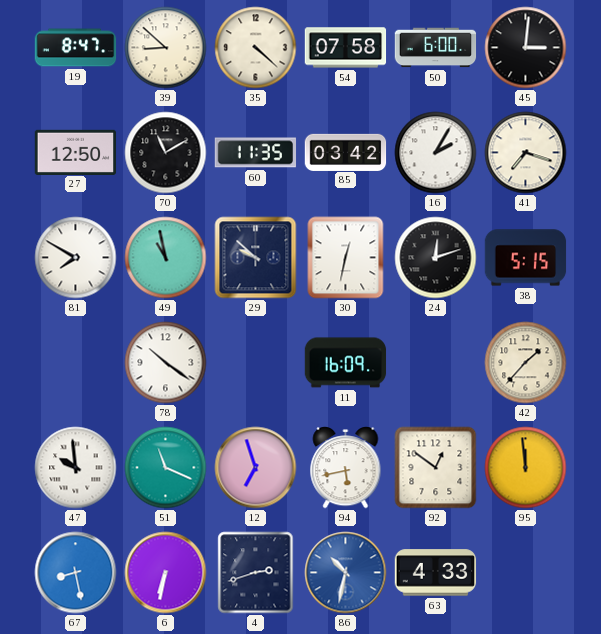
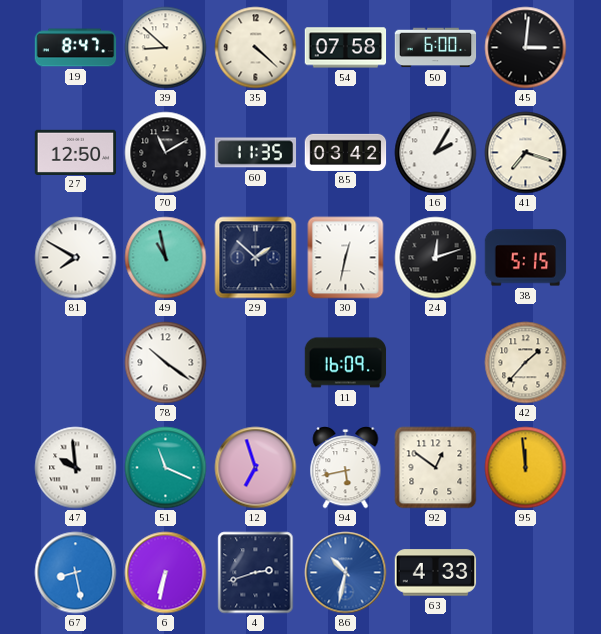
29: 9:52 -> 1:52
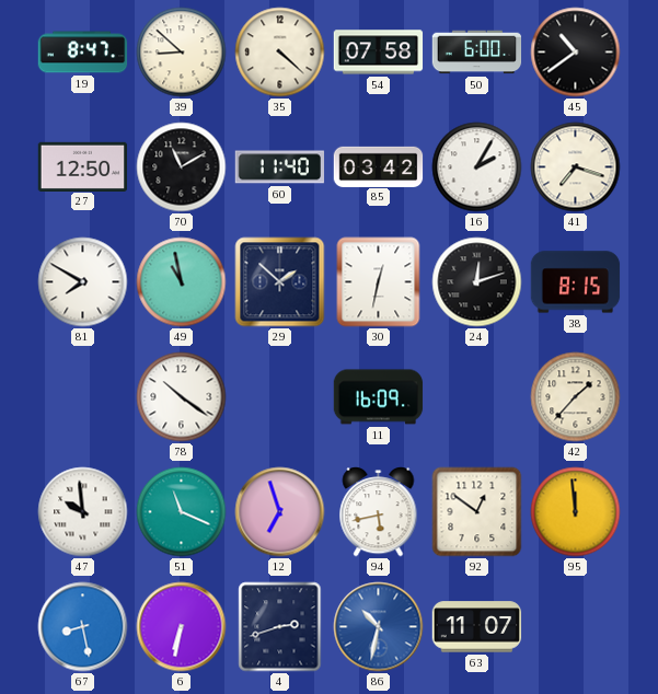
45: 3:01 -> 10:39
60: 11:35 -> 11:40
38: 5:15 -> 8:15
63: 4:33 -> 11:07
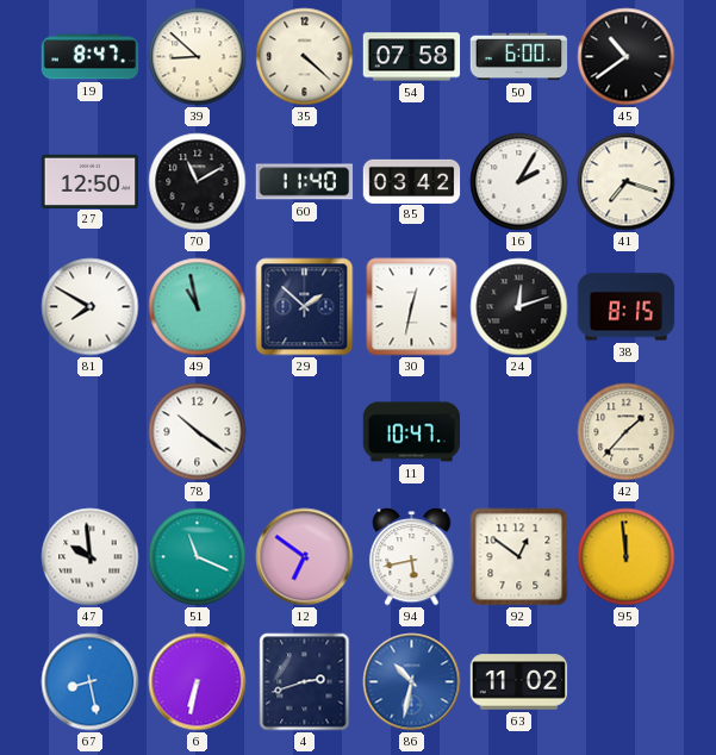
11: 16:09 -> 10:47
12: 6:57 -> 6:51
63: 11:07 -> 11:02
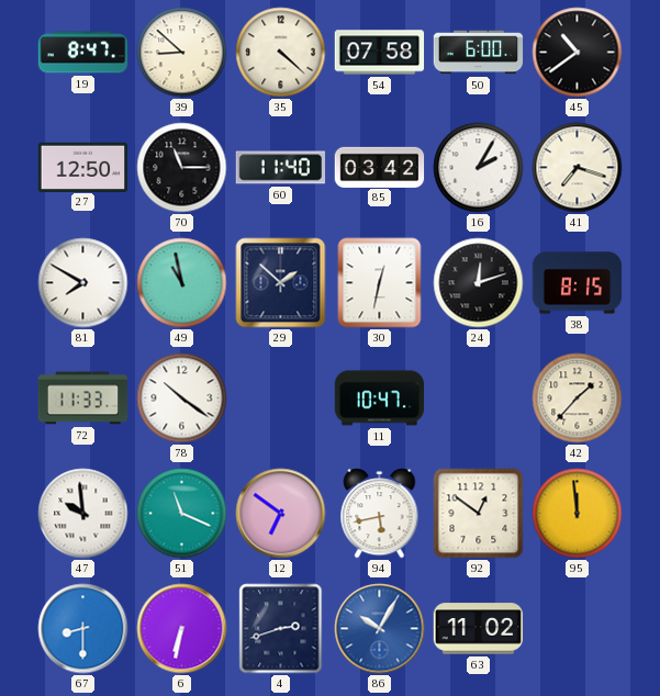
70: 11:10 -> 11:15
72: none -> 11:33
67: 8:28 -> 8:30
86: 10:32 -> 10:05
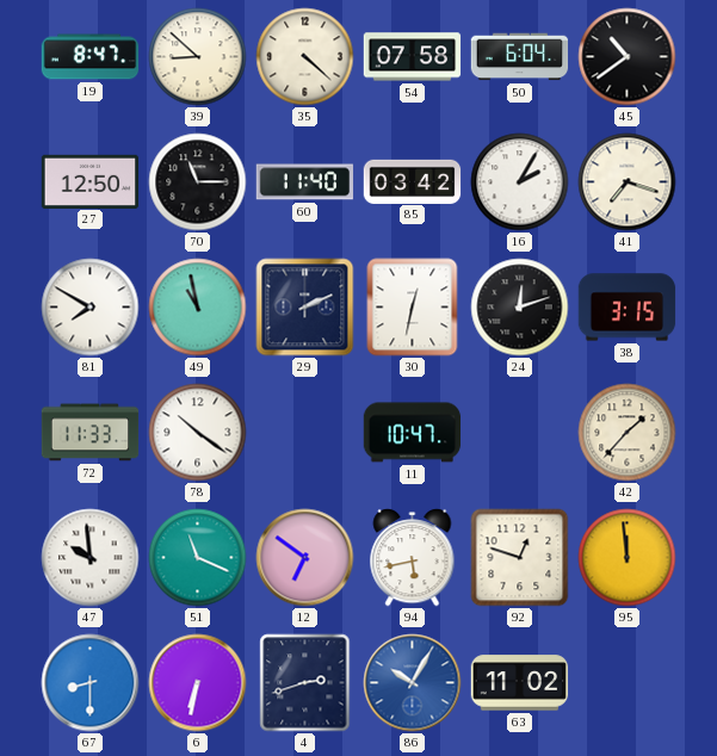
50: 6:00 -> 6:04
29: 1:52 -> 2:11
38: 8:15 -> 3:15
92: 12:51 -> 12:48
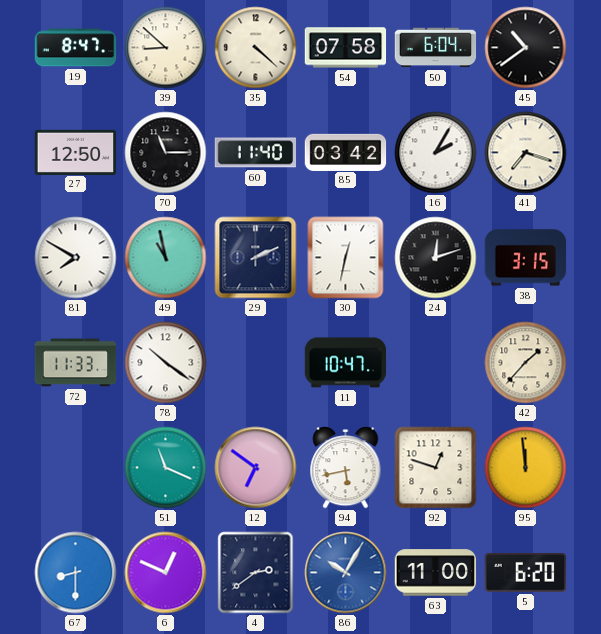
47: 9:59 -> none
6: 6:32 -> 12:49
4: 2:42 -> 2:39
63: 11:02 -> 11:00
5: none -> 6:20
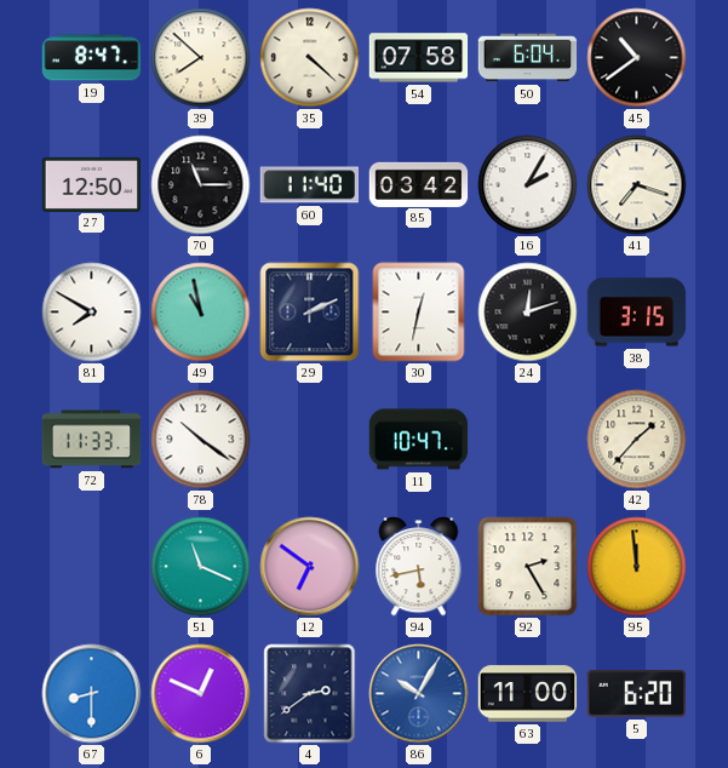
39: 8:52 -> 7:52
92: 12:48 -> 2:25
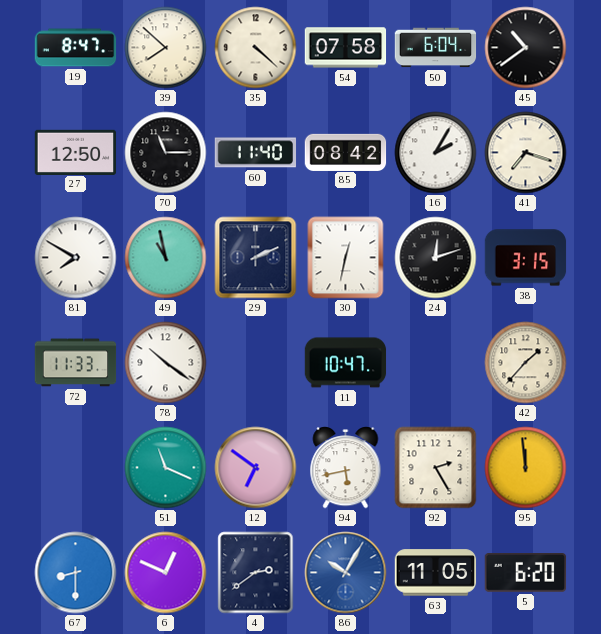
85: 03:42 -> 08:42
63: 11:00 -> 11:05
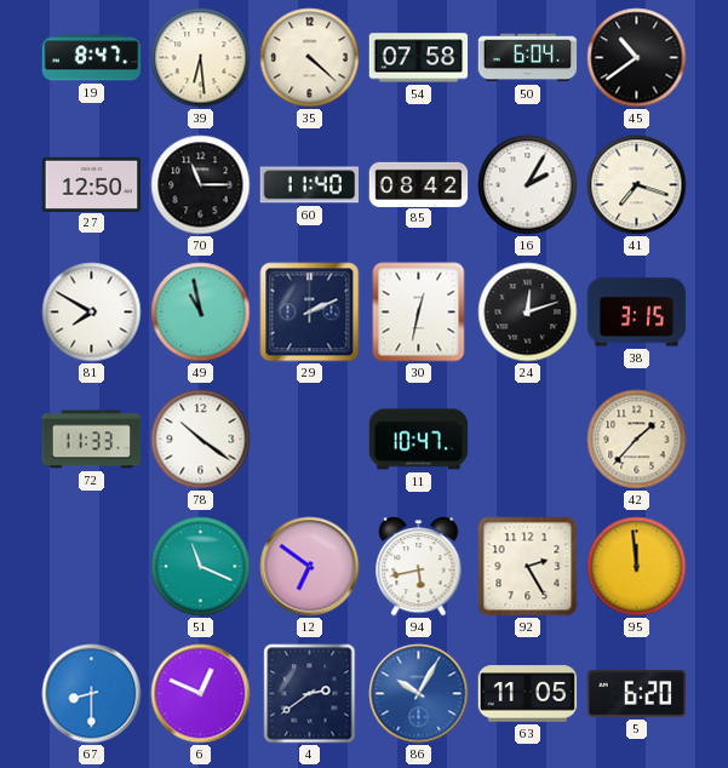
39: 7:52 -> 6:29
